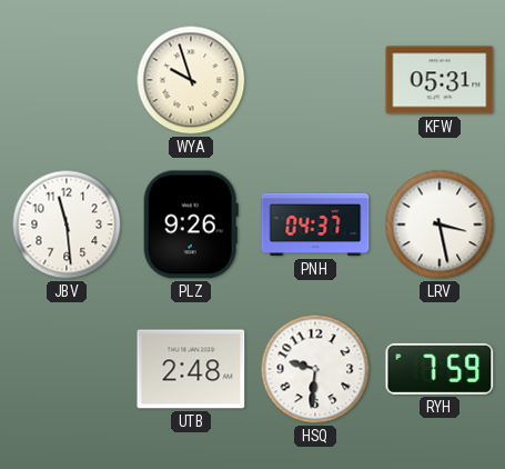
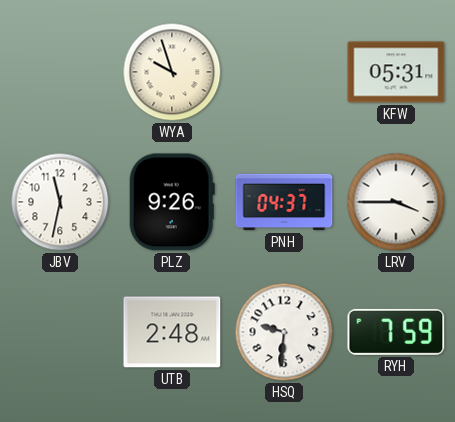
JBV: 11:29 -> 11:32
LRV: 3:28 -> 3:45
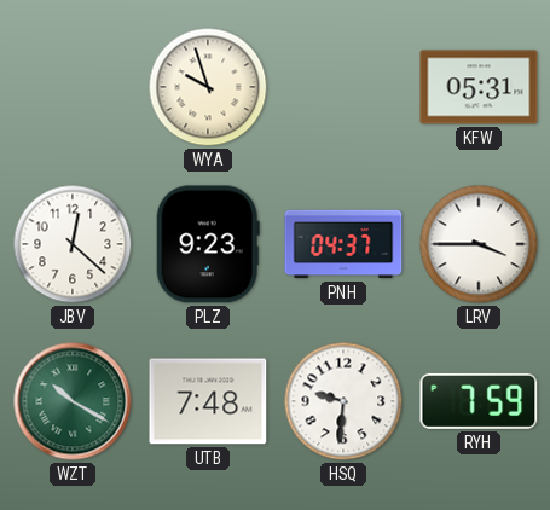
JBV: 11:32 -> 12:22
PLZ: 9:26 -> 9:23
WZT: none -> 10:20
UTB: 2:48 -> 7:48
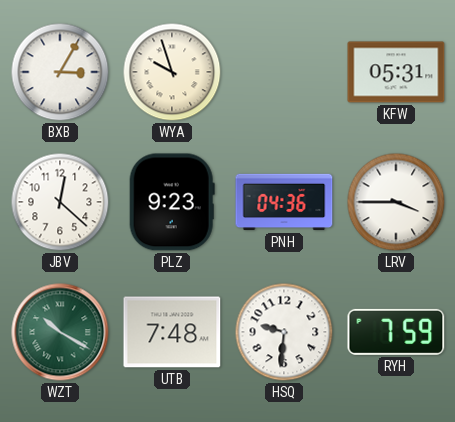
BXB: none -> 3:05
PNH: 04:37 -> 04:36
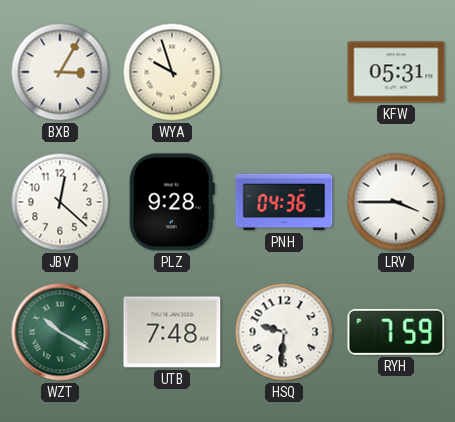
PLZ: 9:23 -> 9:28
